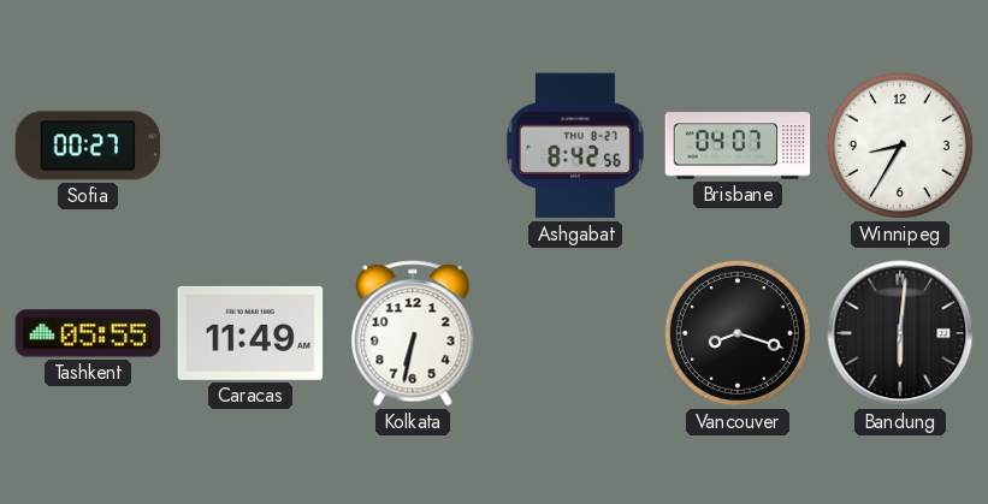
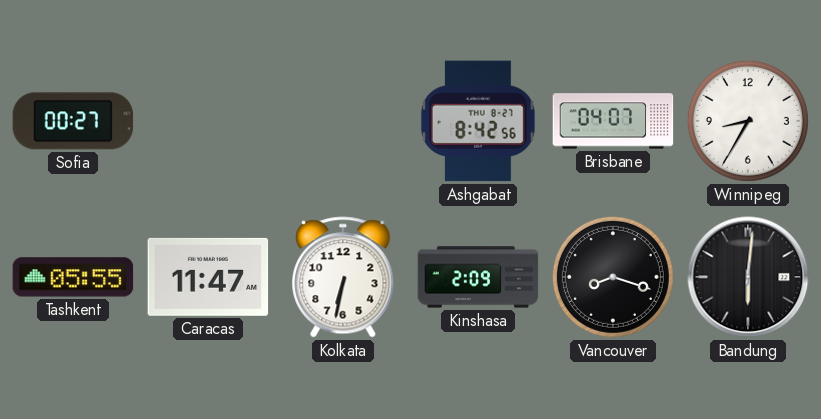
Caracas: 11:49 -> 11:47
Kinshasa: none -> 2:09
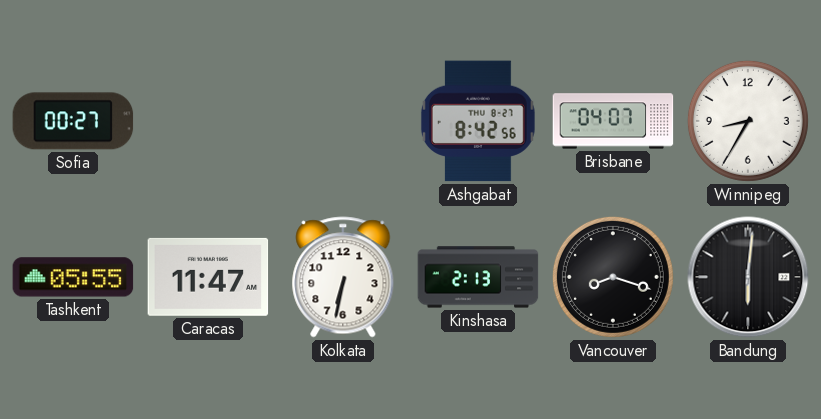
Kinshasa: 2:09 -> 2:13
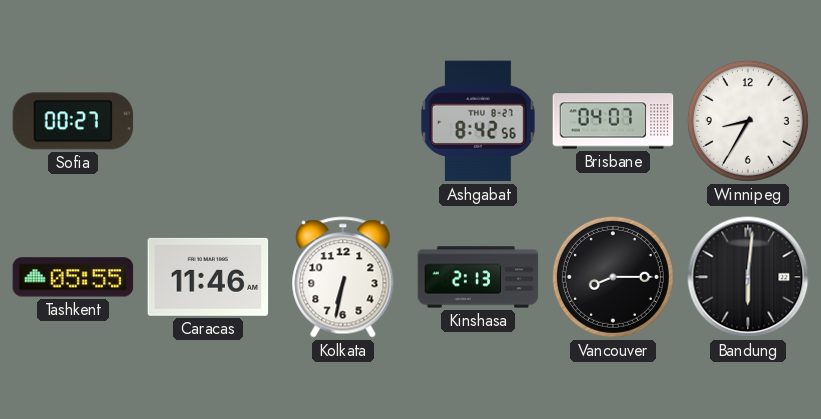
Caracas: 11:47 -> 11:46
Vancouver: 8:18 -> 8:15
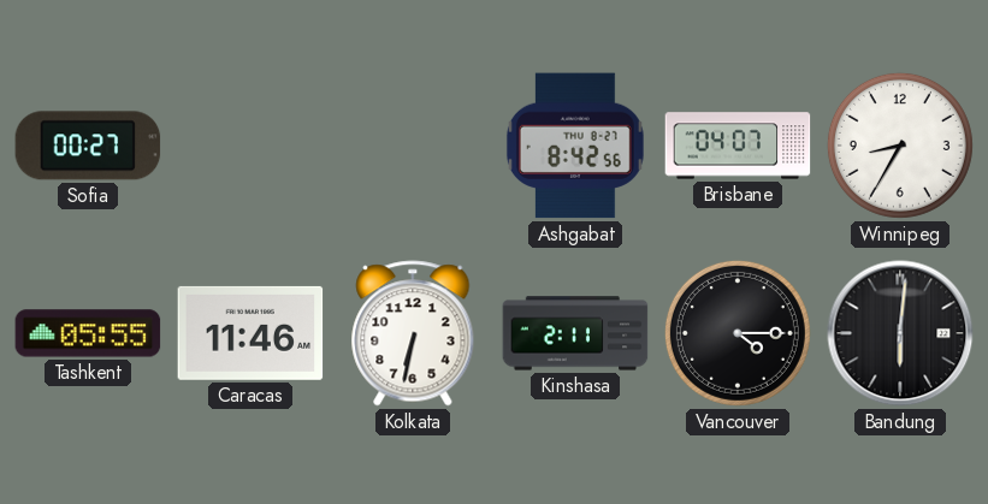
Kinshasa: 2:13 -> 2:11
Vancouver: 8:15 -> 4:15
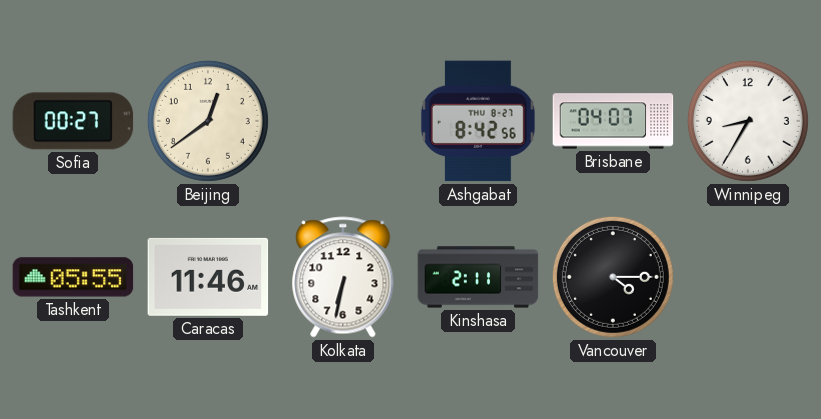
Beijing: none -> 12:39
Bandung: 6:01 -> none
